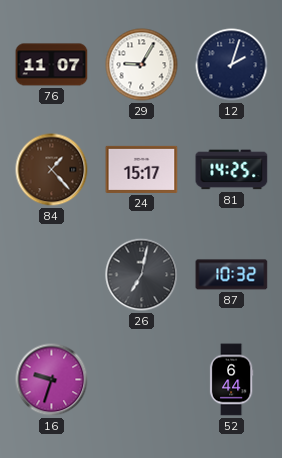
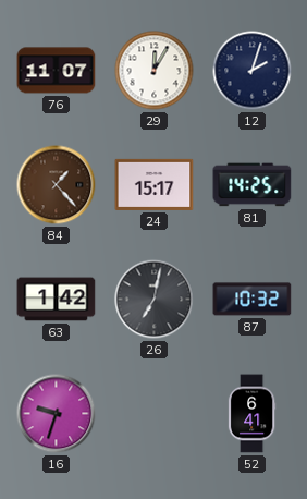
29: 9:05 -> 12:05
63: none -> 1:42
52: 6:44 -> 6:41
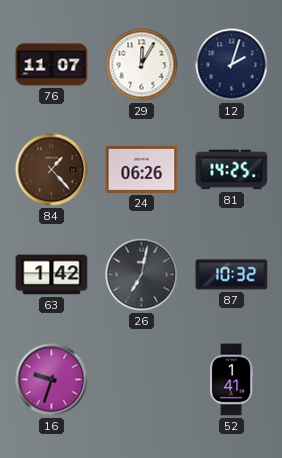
24: 15:17 -> 06:26
52: 6:41 -> 1:41
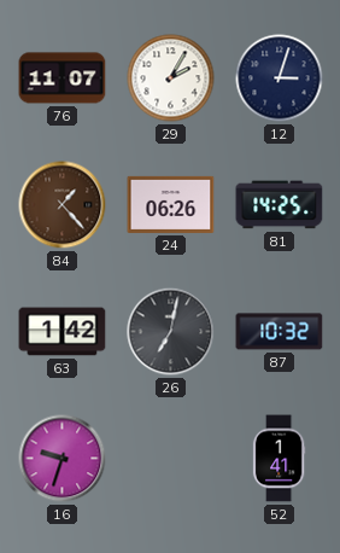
29: 12:05 -> 2:05
12: 2:03 -> 3:03
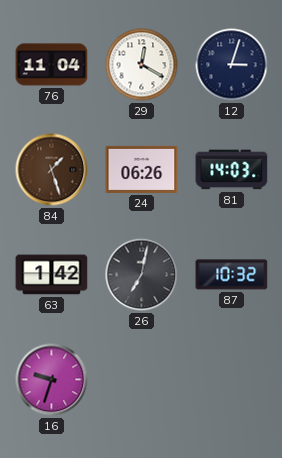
76: 11:07 -> 11:04
29: 2:05 -> 12:20
84: 1:23 -> 1:27
81: 14:25 -> 14:03
52: 1:41 -> none
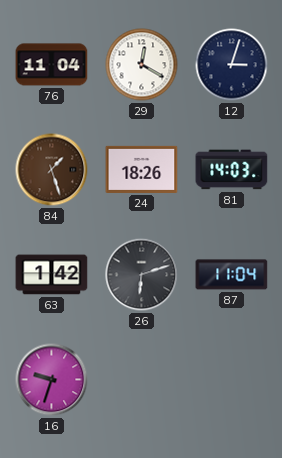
24: 06:26 -> 18:26
26: 7:02 -> 6:12
87: 10:32 -> 11:04
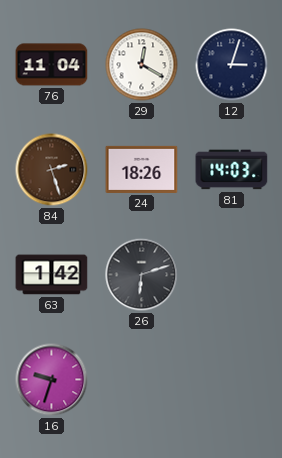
84: 1:27 -> 2:27
87: 11:04 -> none
